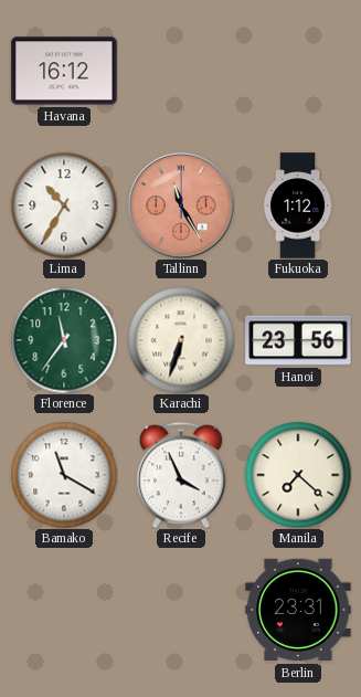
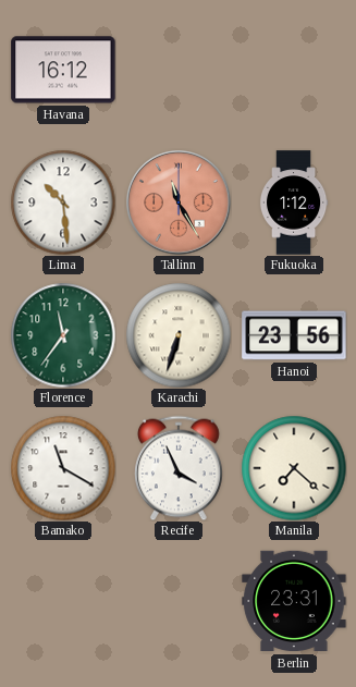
Lima: 10:35 -> 10:29
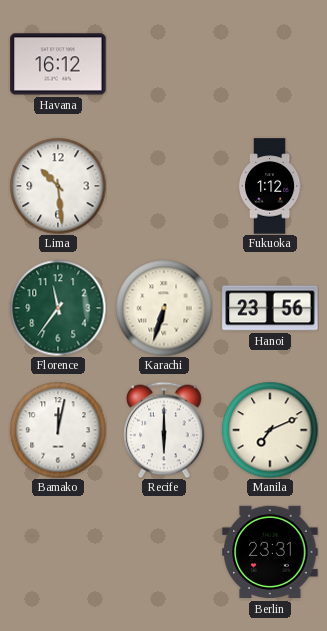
Tallinn: 11:25 -> none
Bamako: 11:20 -> 12:02
Recife: 3:56 -> 6:00
Manila: 7:22 -> 7:11
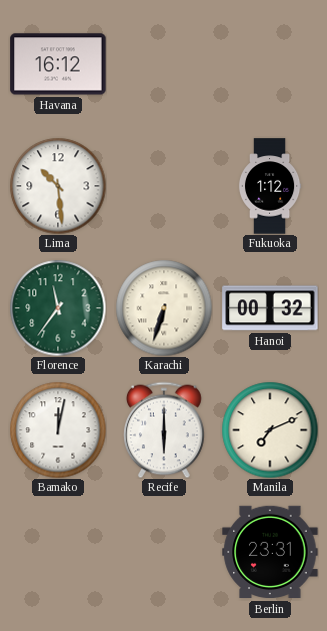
Hanoi: 23:56 -> 00:32
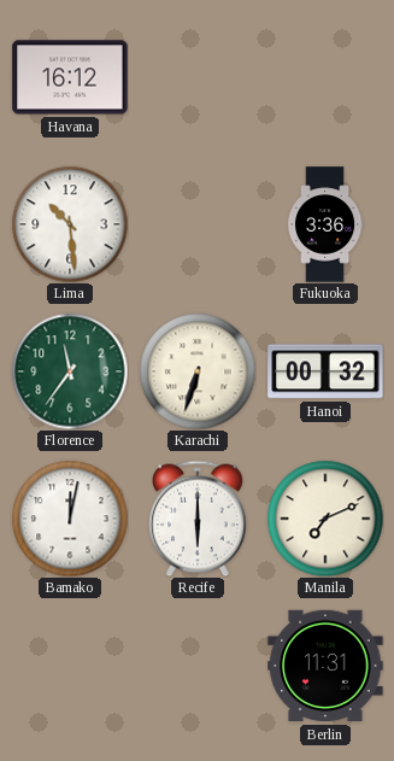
Fukuoka: 1:12 -> 3:36
Berlin: 23:31 -> 11:31
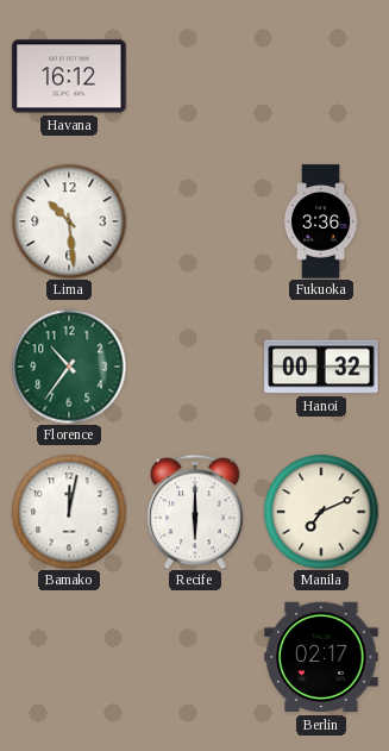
Florence: 11:36 -> 10:36
Karachi: 6:33 -> none
Berlin: 11:31 -> 02:17
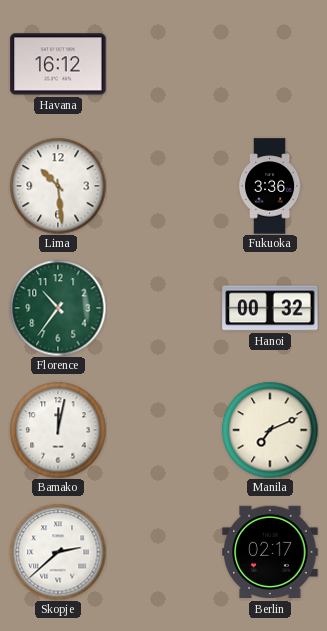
Recife: 6:00 -> none
Skopje: none -> 2:38
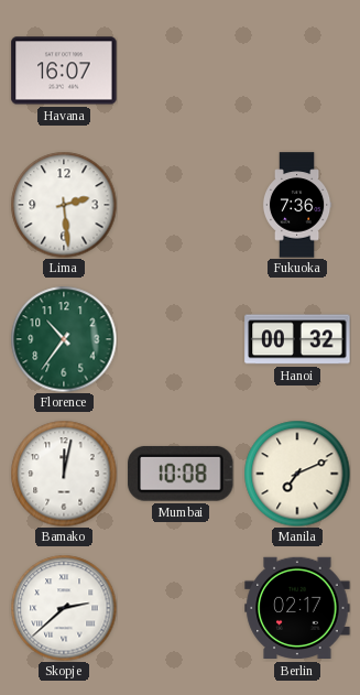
Havana: 16:12 -> 16:07
Lima: 10:29 -> 2:29
Fukuoka: 3:36 -> 7:36
Mumbai: none -> 10:08
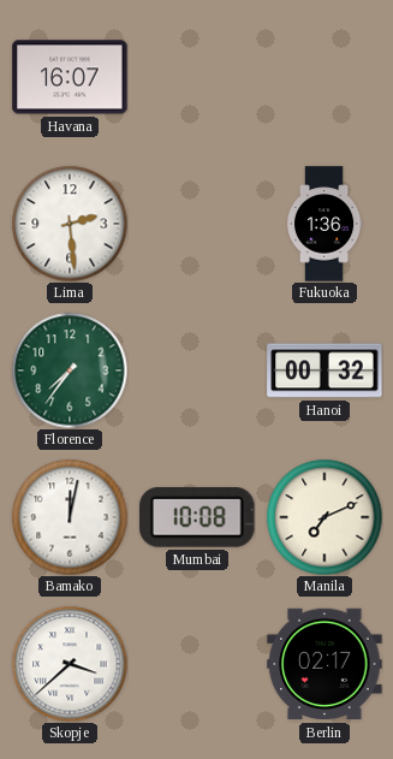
Fukuoka: 7:36 -> 1:36
Florence: 10:36 -> 7:36
Skopje: 2:38 -> 3:38
